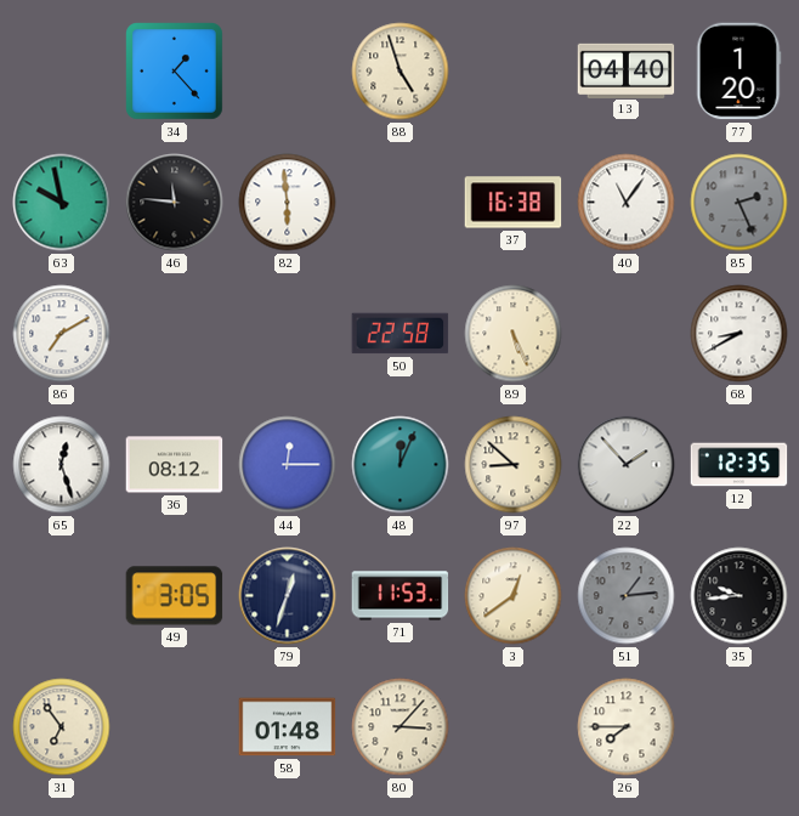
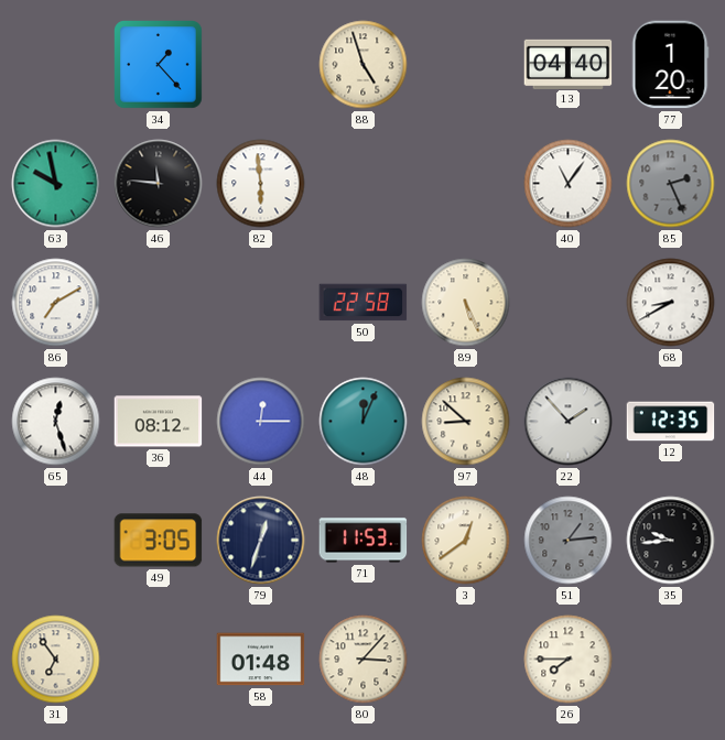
37: 16:38 -> none
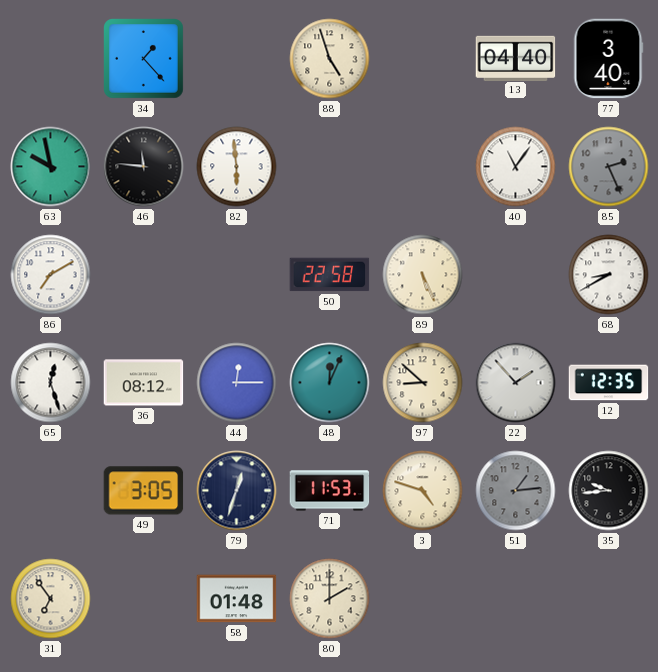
77: 1:20 -> 3:40
3: 12:39 -> 4:48
80: 3:07 -> 2:00
26: 7:45 -> none
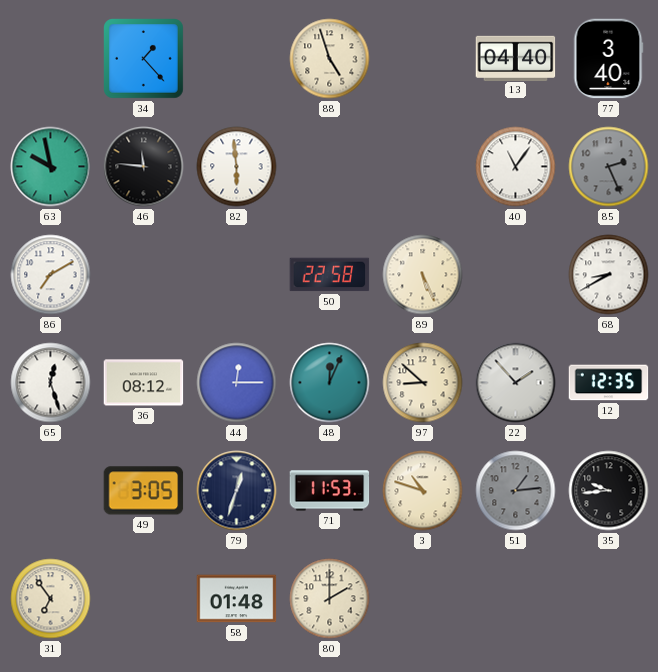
3: 4:48 -> 10:48
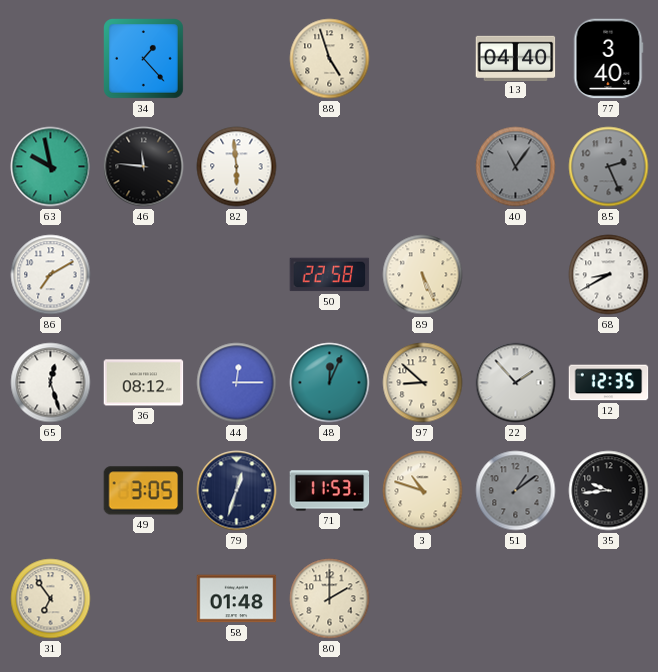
40 dial: white -> grey
51: 1:14 -> 1:09
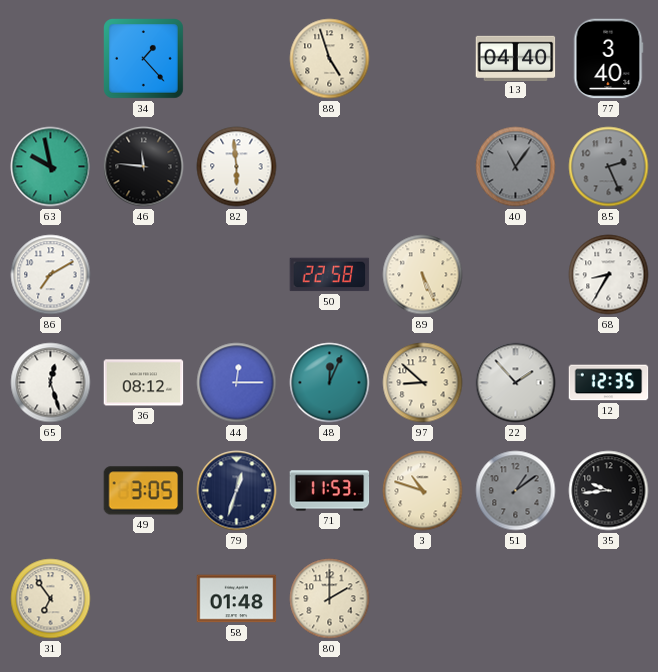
68: 8:40 -> 8:35
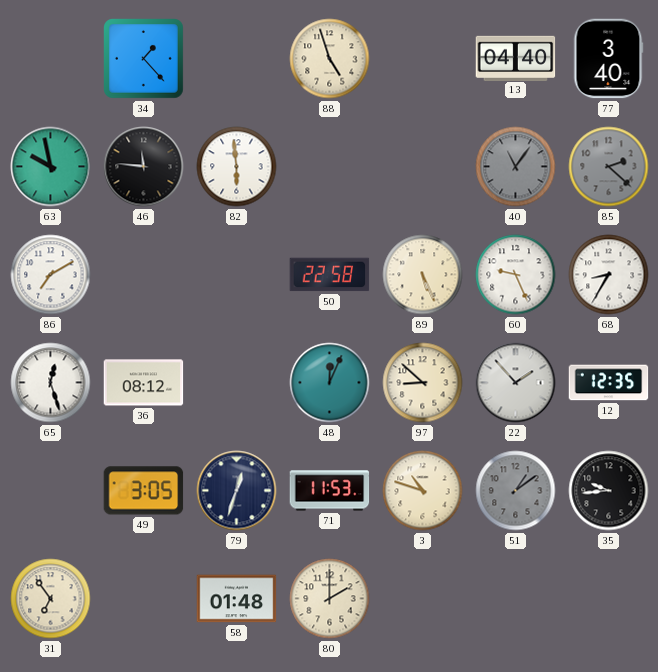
85: 2:26 -> 2:22
60: none -> 9:26
44: 12:15 -> none
